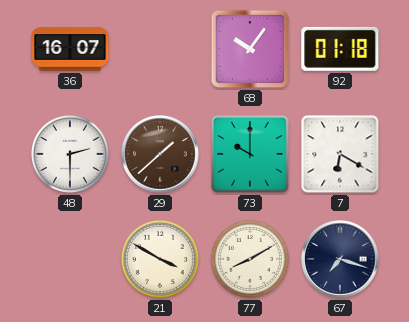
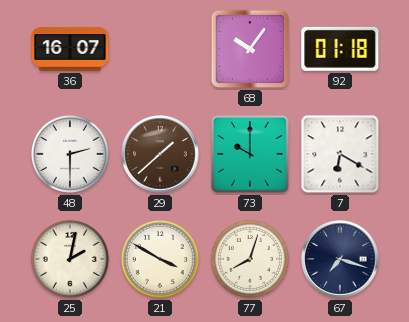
25: none -> 2:02
77: 8:10 -> 8:03
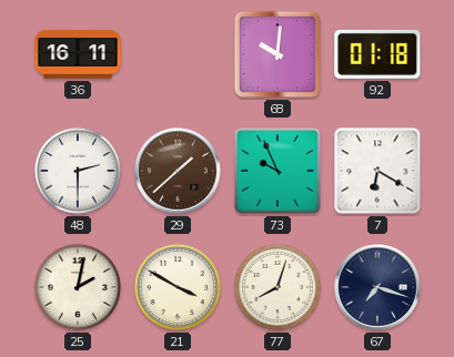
36: 16:07 -> 16:11
68: 10:06 -> 10:01
73: 10:00 -> 9:56
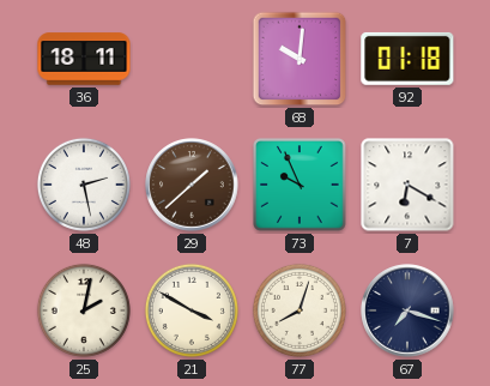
36: 16:11 -> 18:11
48: 2:30 -> 2:28
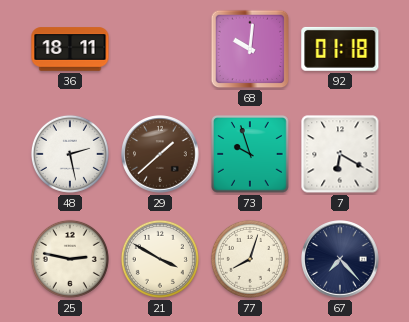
73: 9:56 -> 9:57
25: 2:02 -> 2:47
67: 7:18 -> 7:23
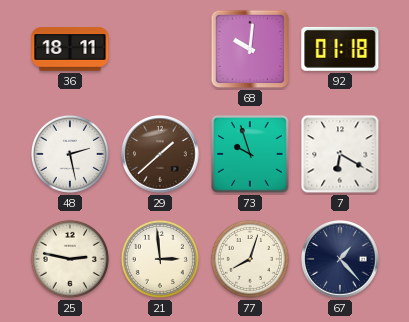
21: 3:50 -> 2:59
67: 7:23 -> 1:23
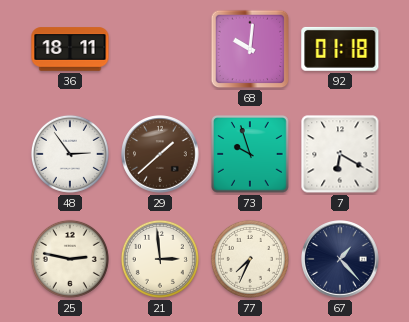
48: 2:28 -> 2:54
77: 8:03 -> 7:34
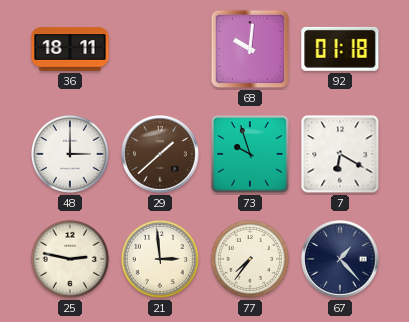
48: 2:54 -> 3:00
77: 7:34 -> 7:36
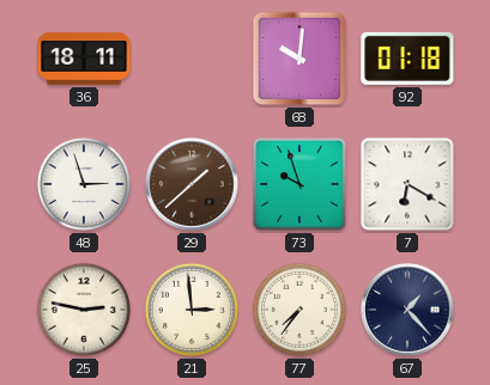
48: 3:00 -> 2:57
